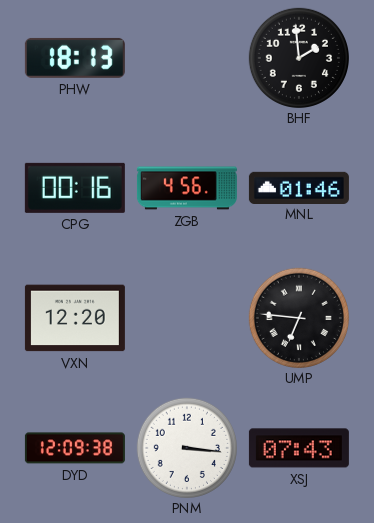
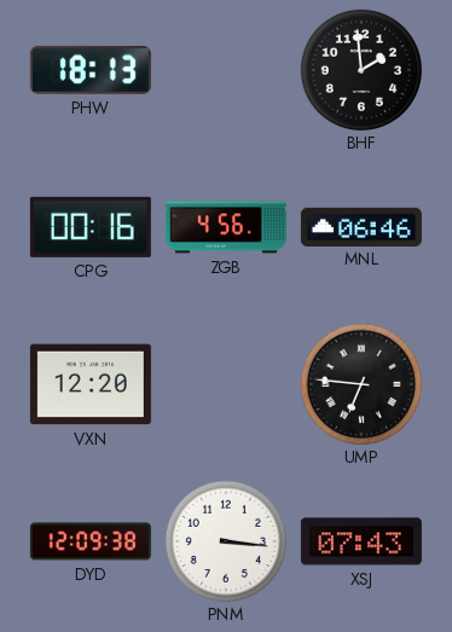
MNL: 01:46 -> 06:46
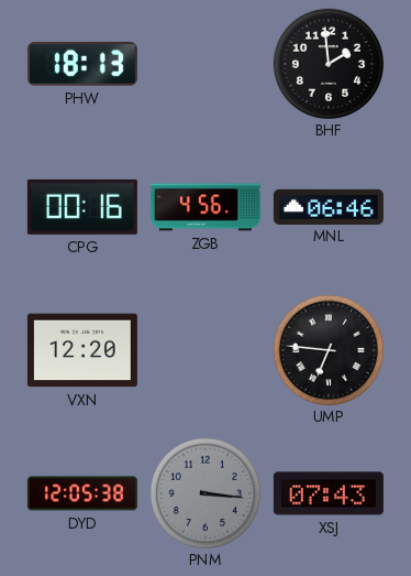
DYD: 12:09 -> 12:05
PNM dial: white -> grey
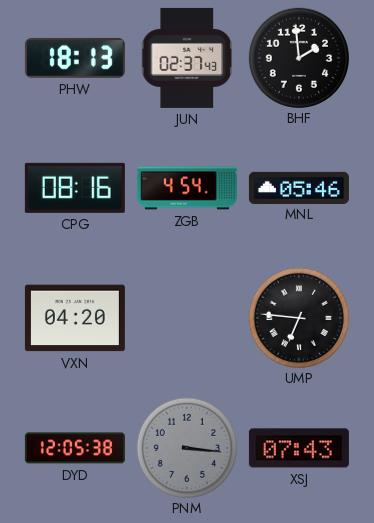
JUN: none -> 02:37
CPG: 00:16 -> 08:16
ZGB: 4:56 -> 4:54
MNL: 06:46 -> 05:46
VXN: 12:20 -> 04:20
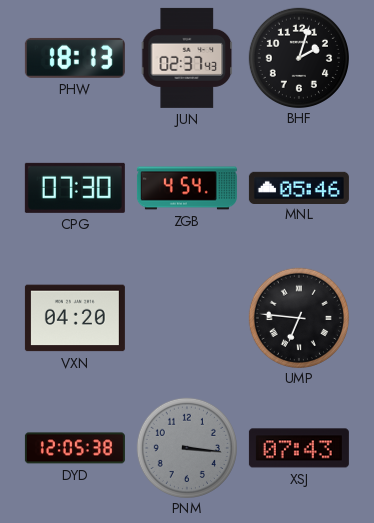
BHF: 1:59 -> 2:03
CPG: 08:16 -> 07:30
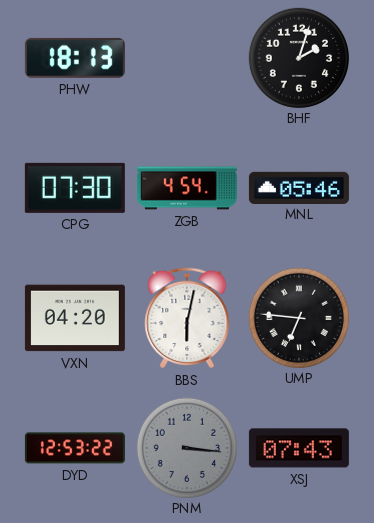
JUN: 02:37 -> none
BBS: none -> 6:02
DYD: 12:05 -> 12:53
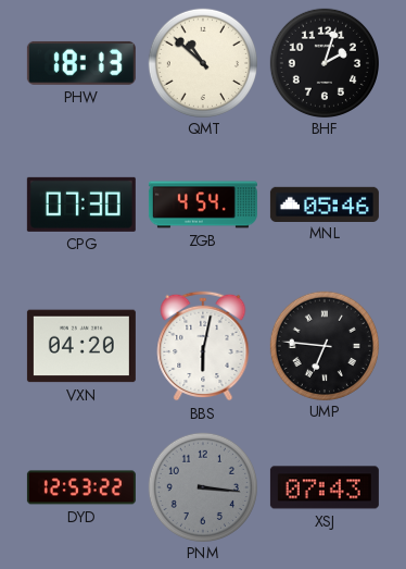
QMT: none -> 10:52
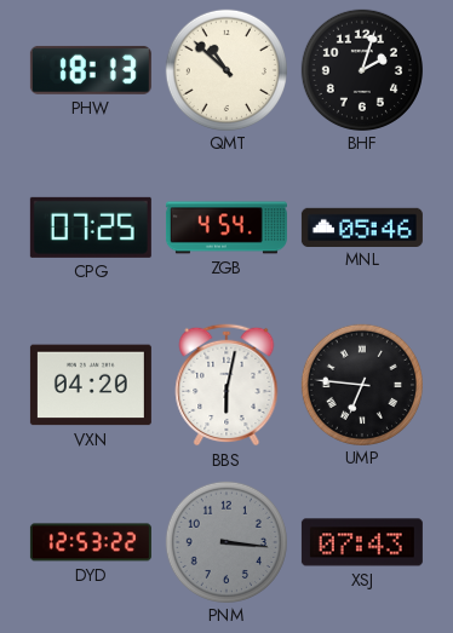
CPG: 07:30 -> 07:25
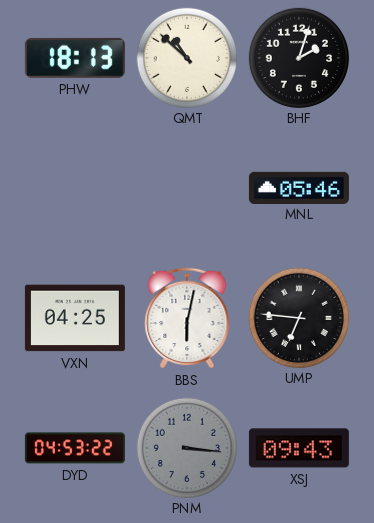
CPG: 07:25 -> none
ZGB: 4:54 -> none
VXN: 04:20 -> 04:25
DYD: 12:53 -> 04:53
XSJ: 07:43 -> 09:43
